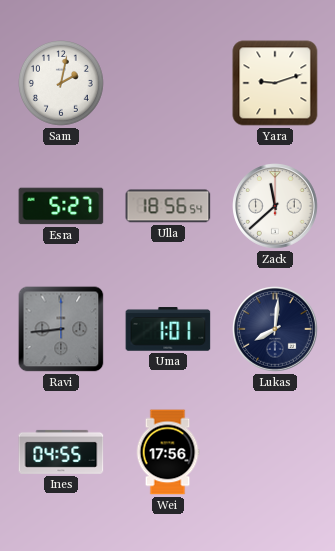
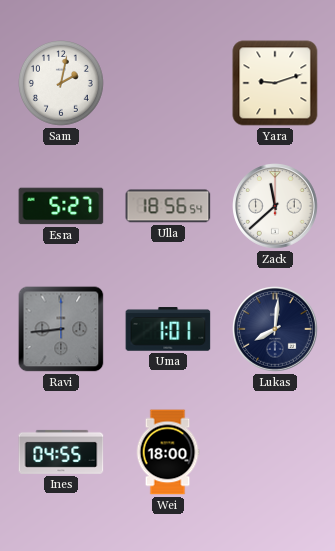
Wei: 17:56 -> 18:00
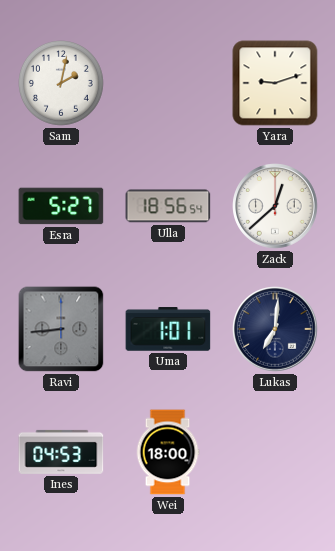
Zack: 11:38 -> 12:38
Lukas: 8:01 -> 7:01
Ines: 04:55 -> 04:53
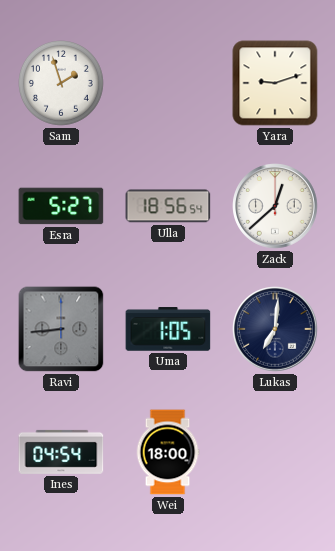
Sam: 2:02 -> 1:57
Uma: 1:01 -> 1:05
Ines: 04:53 -> 04:54
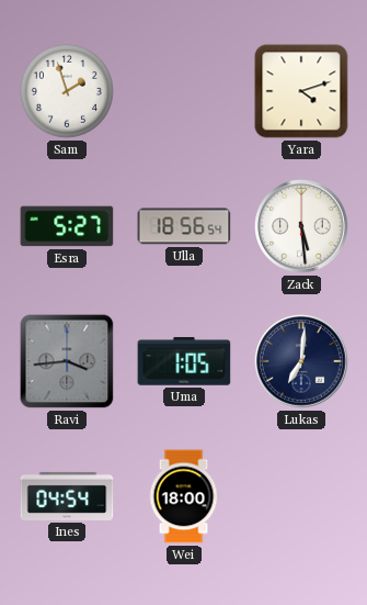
Yara: 9:12 -> 4:12
Zack: 12:38 -> 5:29
Ravi: 8:44 -> 3:44
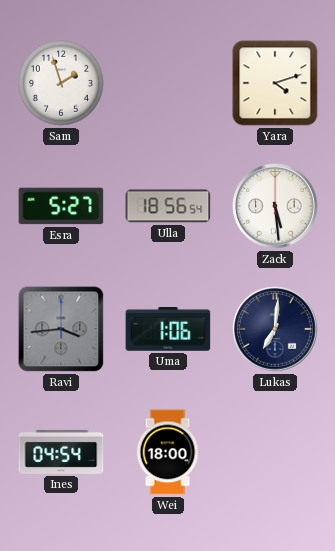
Uma: 1:05 -> 1:06
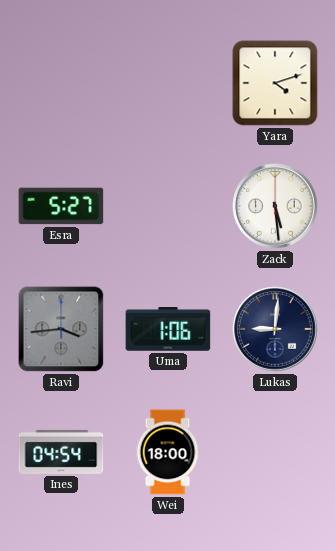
Sam: 1:57 -> none
Ulla: 18:56 -> none
Lukas: 7:01 -> 9:01
